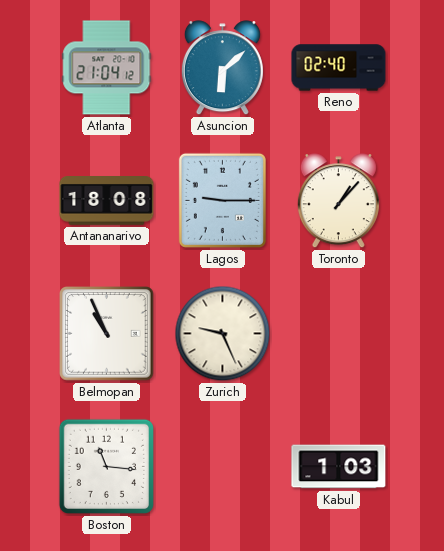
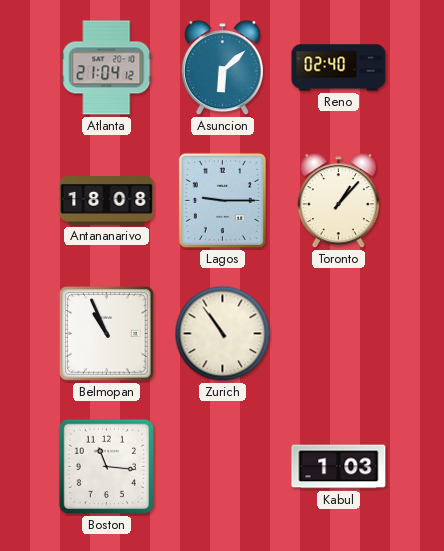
Zurich: 9:26 -> 10:54
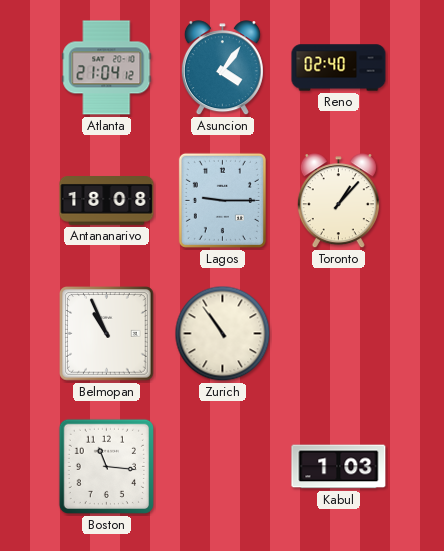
Asuncion: 6:08 -> 4:06
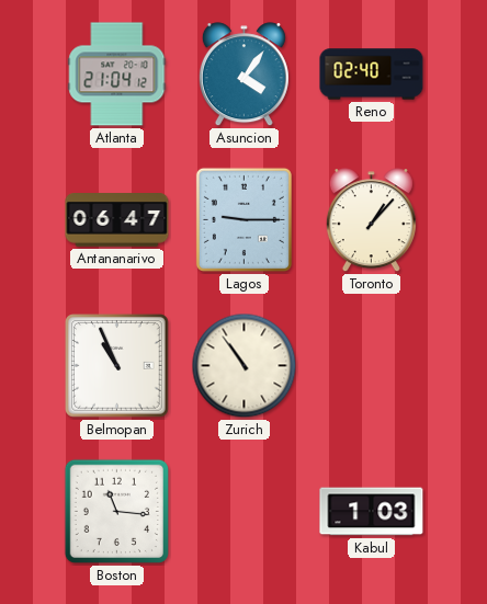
Antananarivo: 18:08 -> 06:47
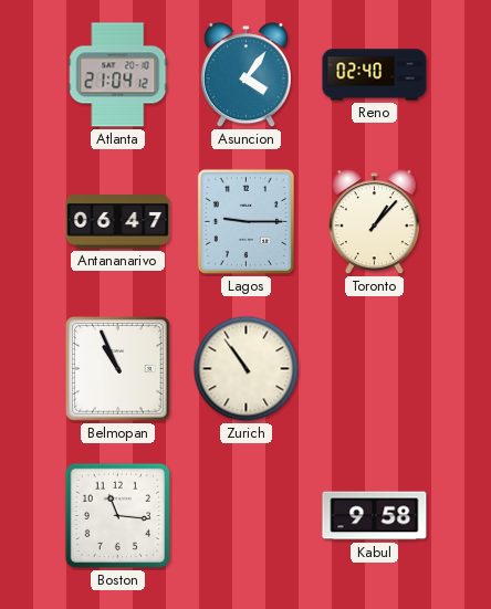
Kabul: 1:03 -> 9:58
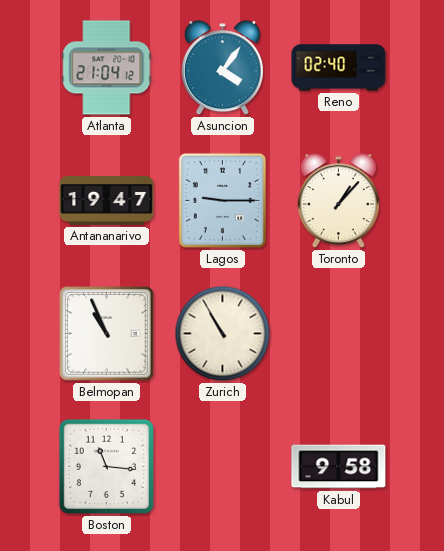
Antananarivo: 06:47 -> 19:47
Zurich: 10:54 -> 10:55
